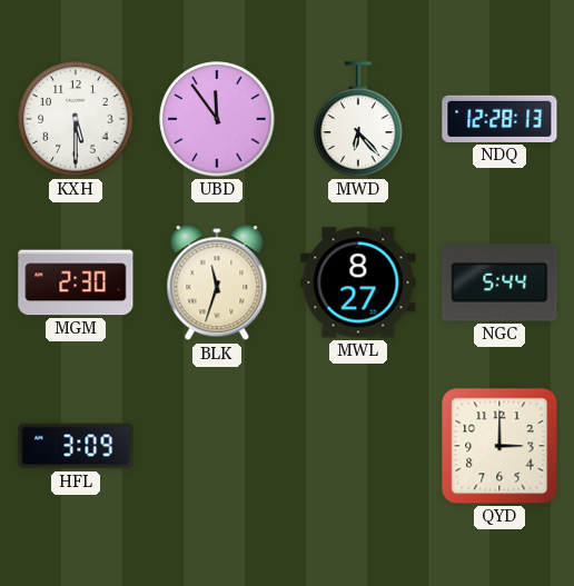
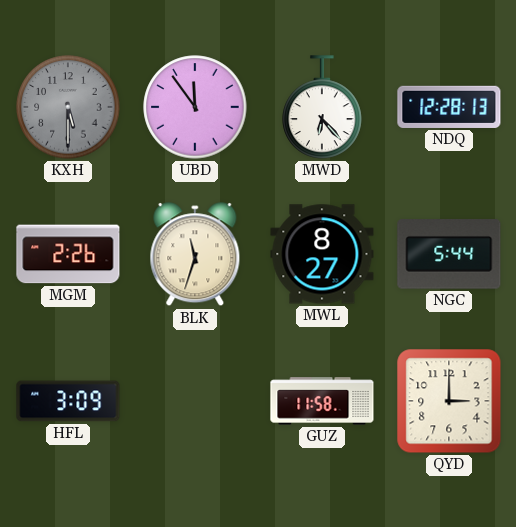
KXH dial: white -> grey
MGM: 2:30 -> 2:26
GUZ: none -> 11:58
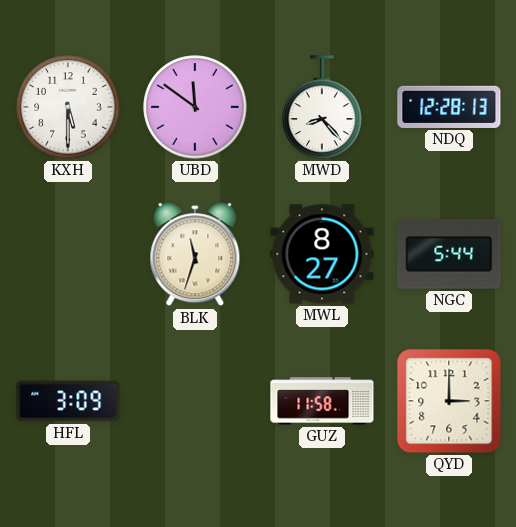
KXH dial: grey -> white
UBD: 11:54 -> 11:51
MWD: 6:23 -> 8:23
MGM: 2:26 -> none
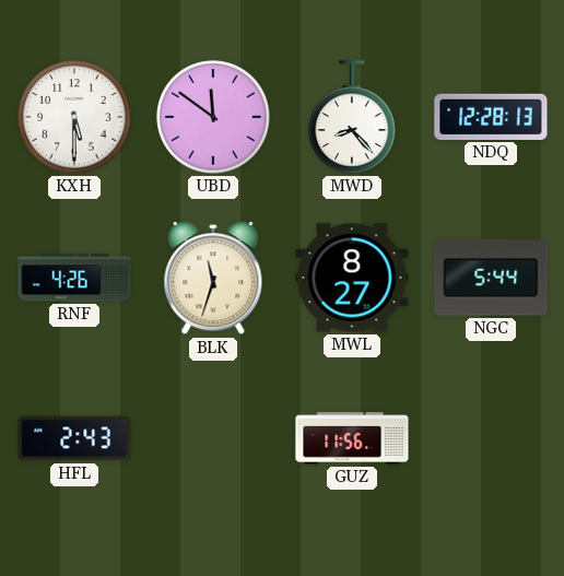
RNF: none -> 4:26
HFL: 3:09 -> 2:43
GUZ: 11:58 -> 11:56
QYD: 3:00 -> none
